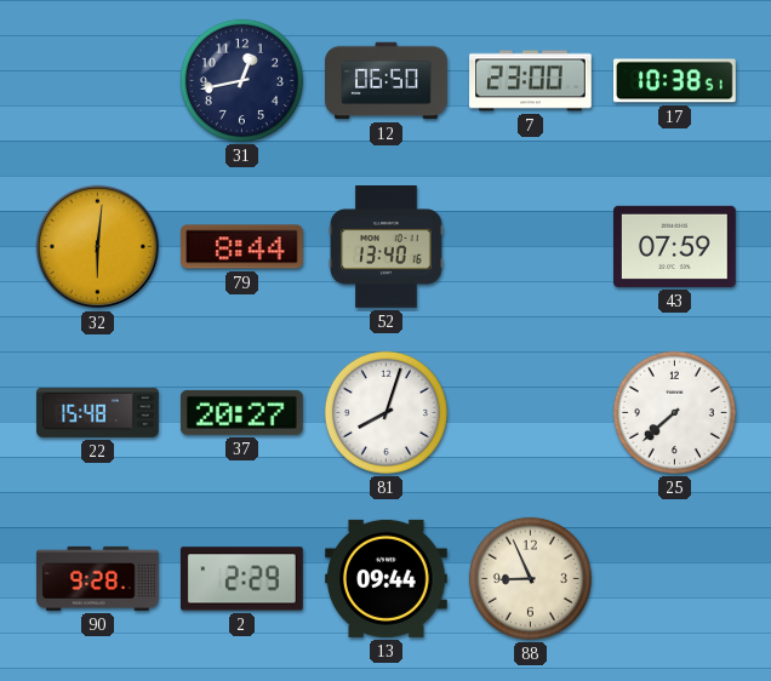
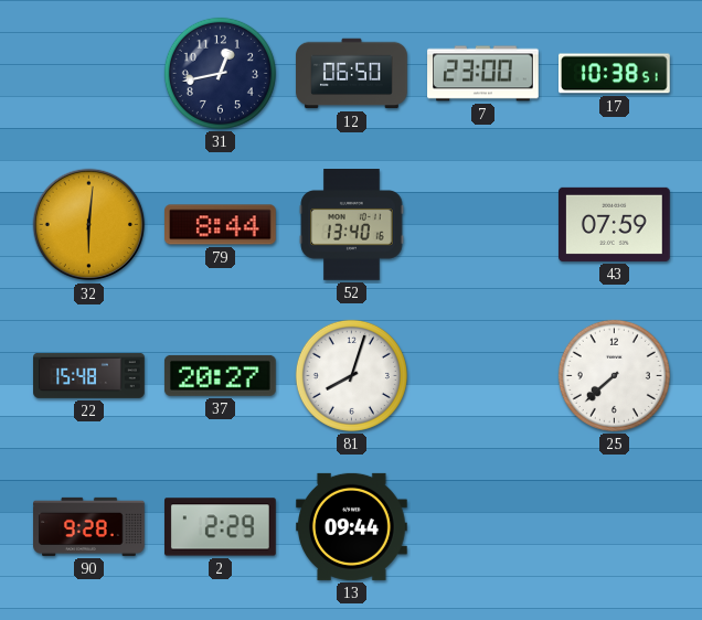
88: 8:56 -> none
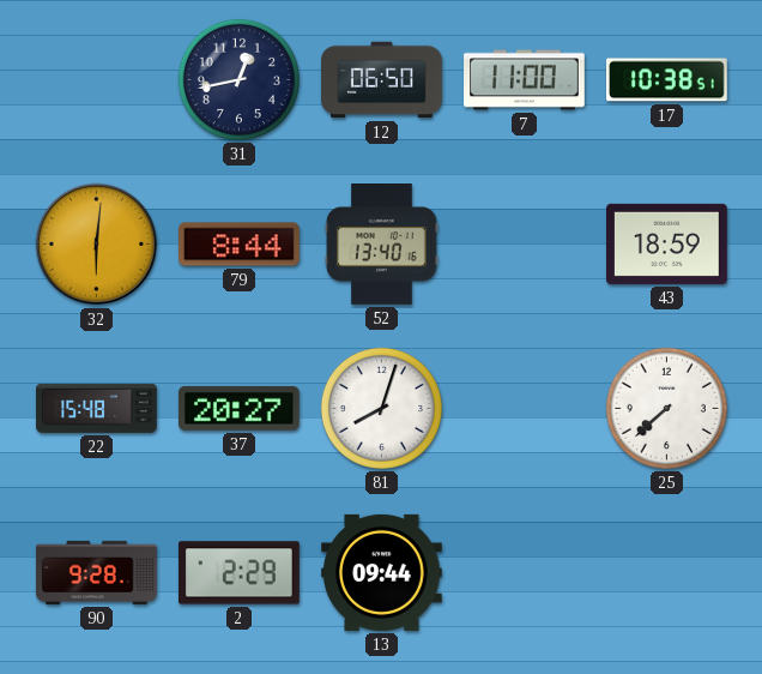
7: 23:00 -> 11:00
43: 07:59 -> 18:59
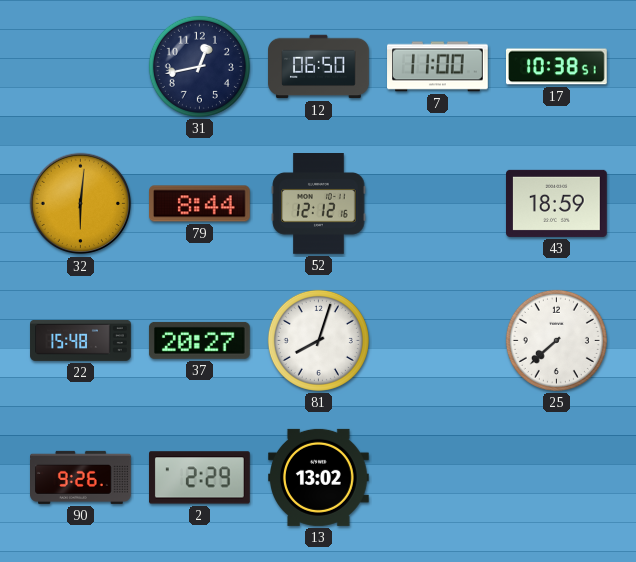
52: 13:40 -> 12:12
90: 9:28 -> 9:26
13: 09:44 -> 13:02
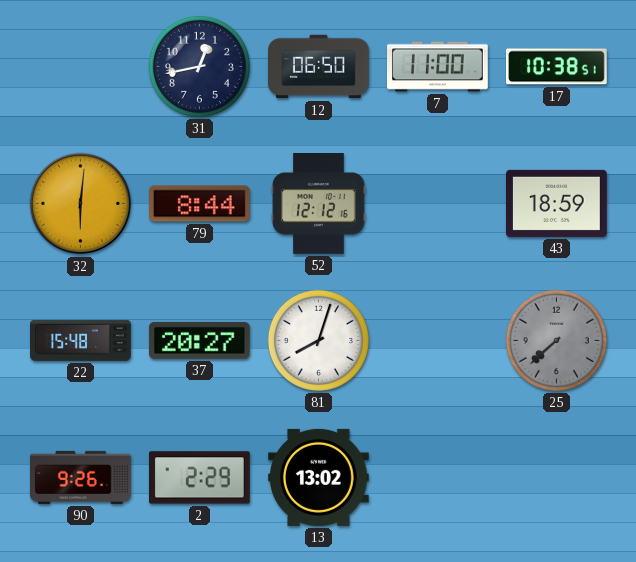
25 dial: white -> grey
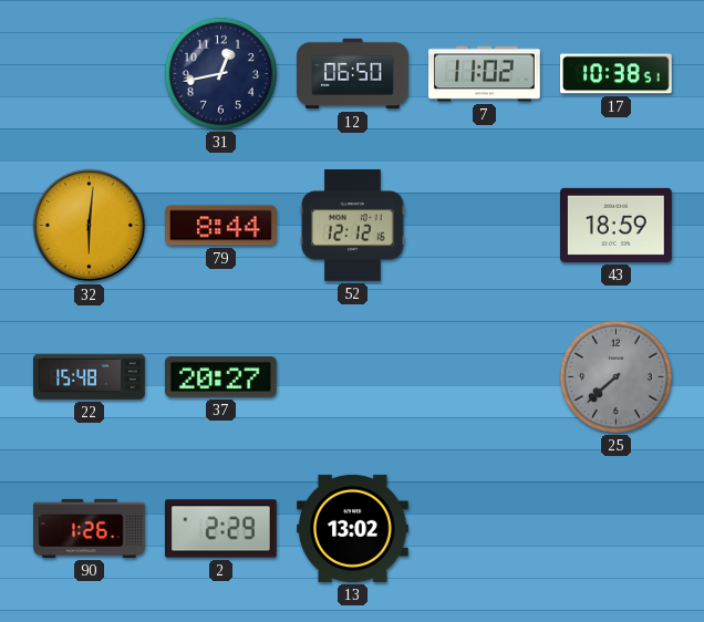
7: 11:00 -> 11:02
81: 8:03 -> none
90: 9:26 -> 1:26
